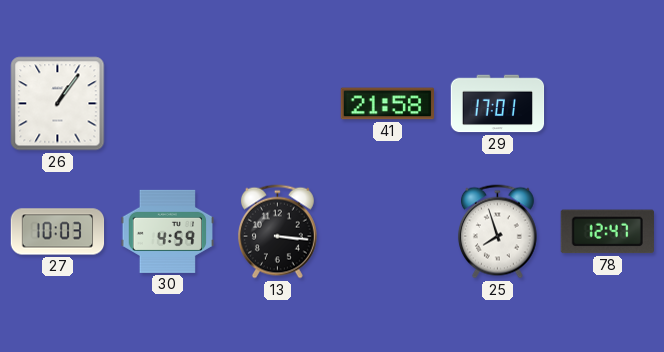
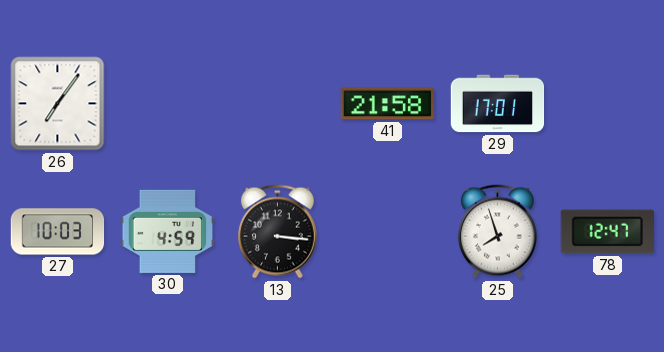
26: 1:06 -> 7:06
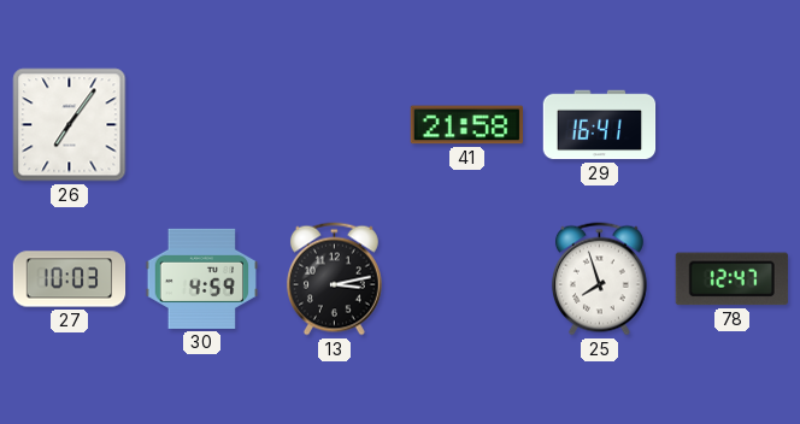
29: 17:01 -> 16:41
13: 3:16 -> 3:13
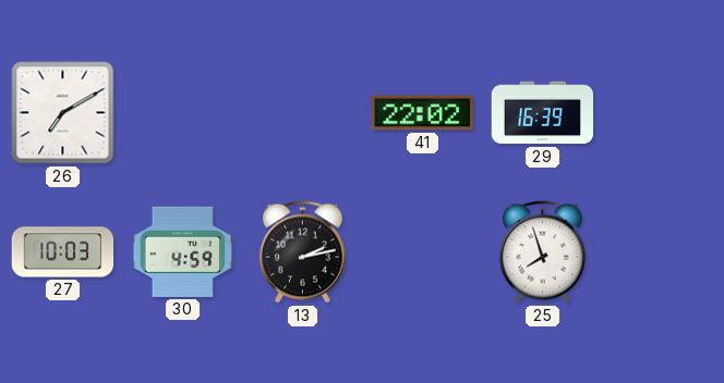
26: 7:06 -> 7:10
41: 21:58 -> 22:02
29: 16:41 -> 16:39
13: 3:13 -> 2:13
78: 12:47 -> none
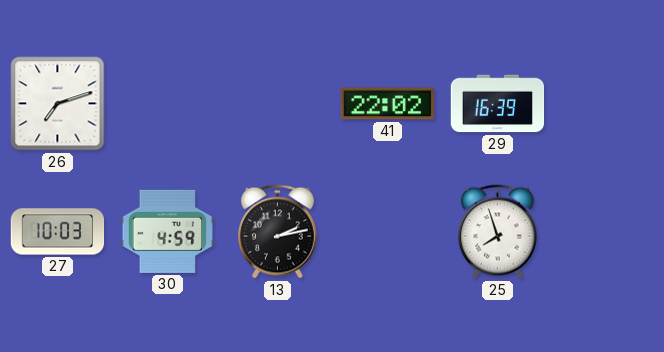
26: 7:10 -> 7:12
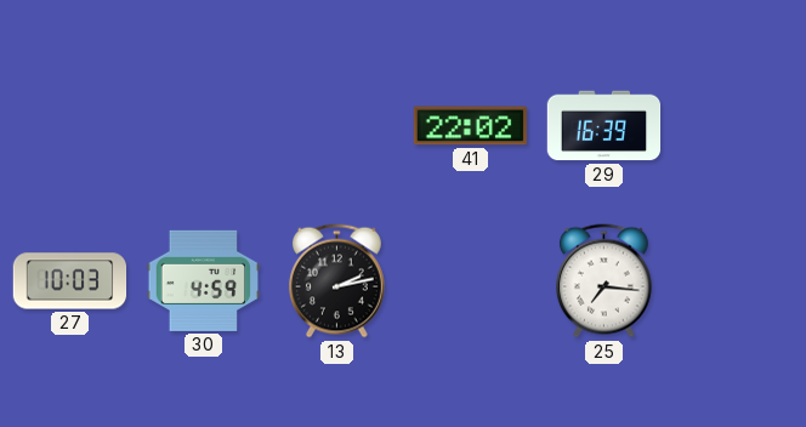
26: 7:12 -> none
25: 7:57 -> 7:16
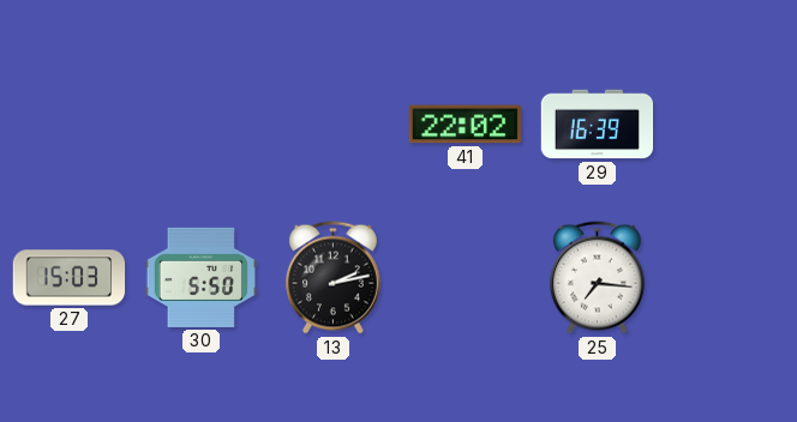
27: 10:03 -> 15:03
30: 4:59 -> 5:50
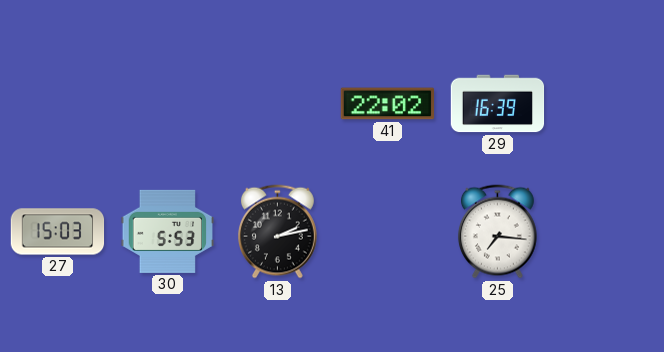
30: 5:50 -> 5:53
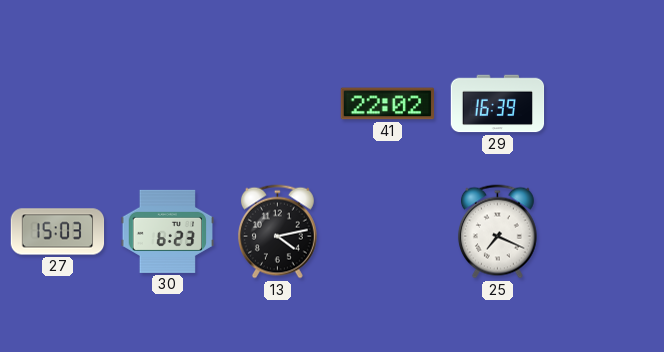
30: 5:53 -> 6:23
13: 2:13 -> 4:13
25: 7:16 -> 7:19
